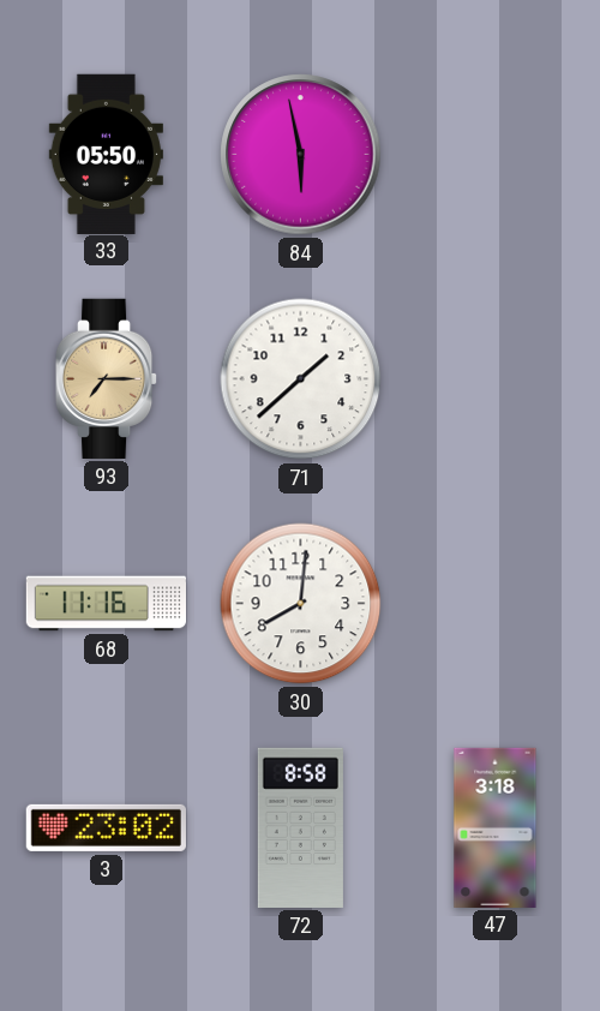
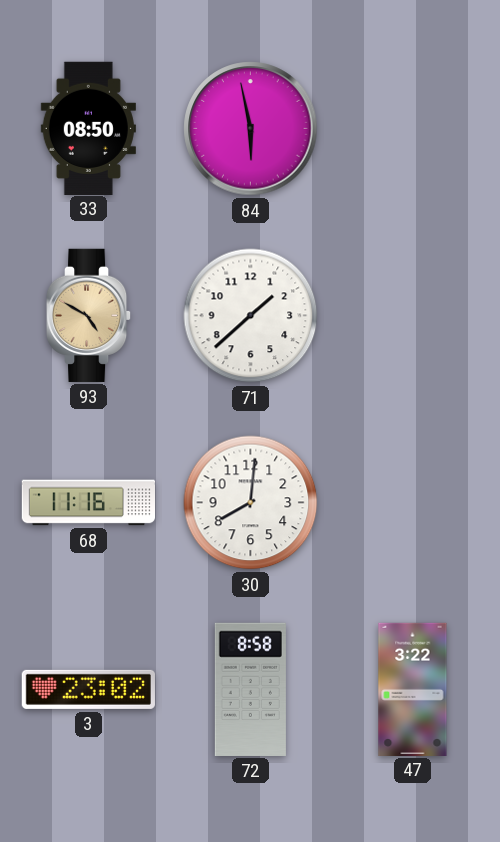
33: 05:50 -> 08:50
93: 7:15 -> 4:50
47: 3:18 -> 3:22
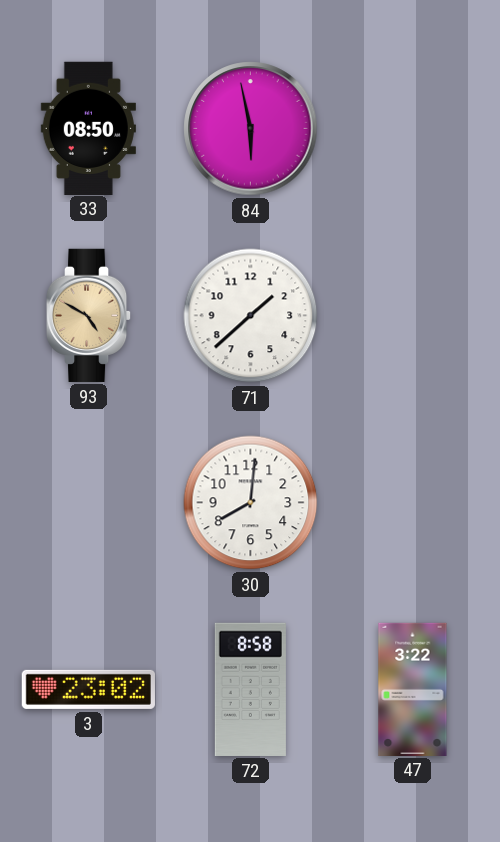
68: 11:16 -> none
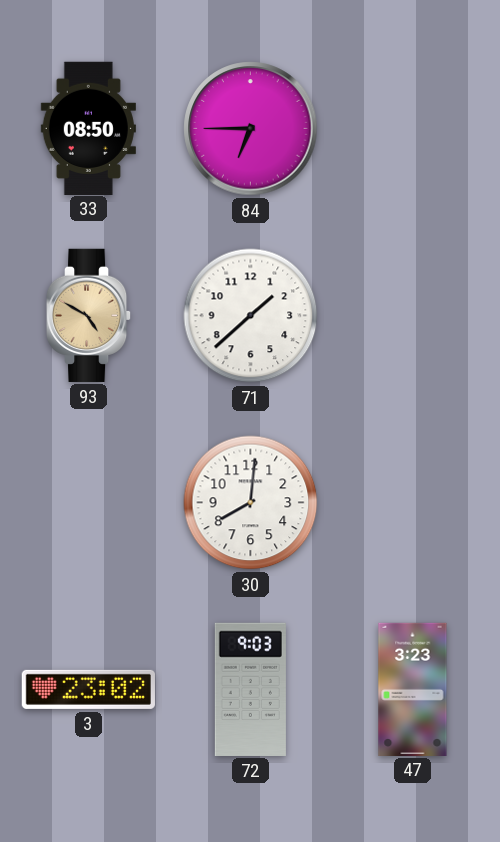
84: 5:58 -> 6:45
72: 8:58 -> 9:03
47: 3:22 -> 3:23
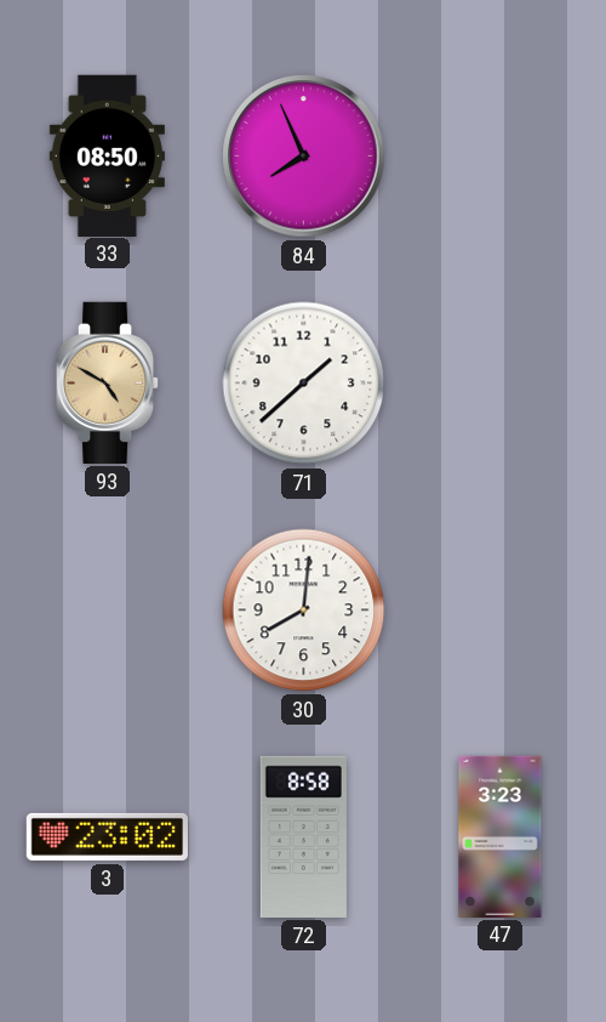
84: 6:45 -> 7:56
72: 9:03 -> 8:58
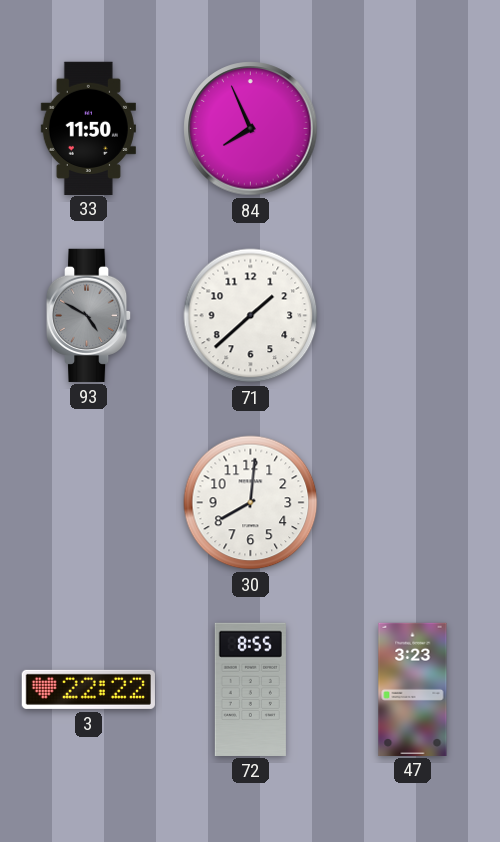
33: 08:50 -> 11:50
93 dial: champagne -> grey
3: 23:02 -> 22:22
72: 8:58 -> 8:55
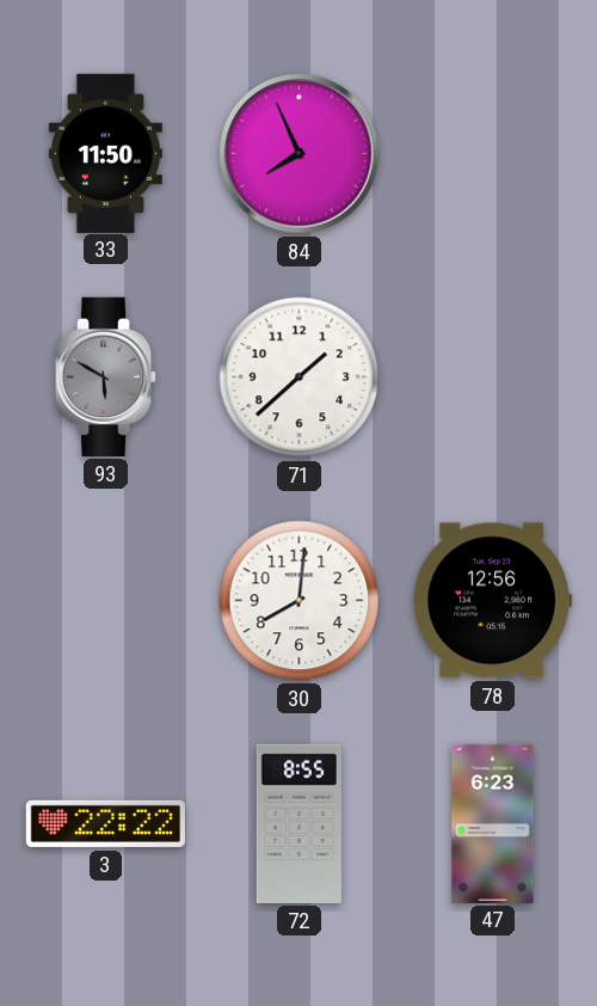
93: 4:50 -> 5:50
78: none -> 12:56
47: 3:23 -> 6:23
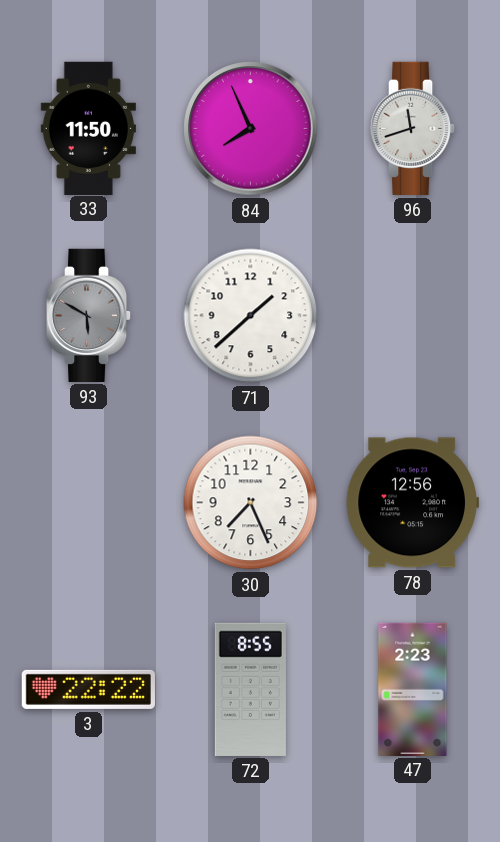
96: none -> 11:42
30: 8:01 -> 7:26
47: 6:23 -> 2:23
